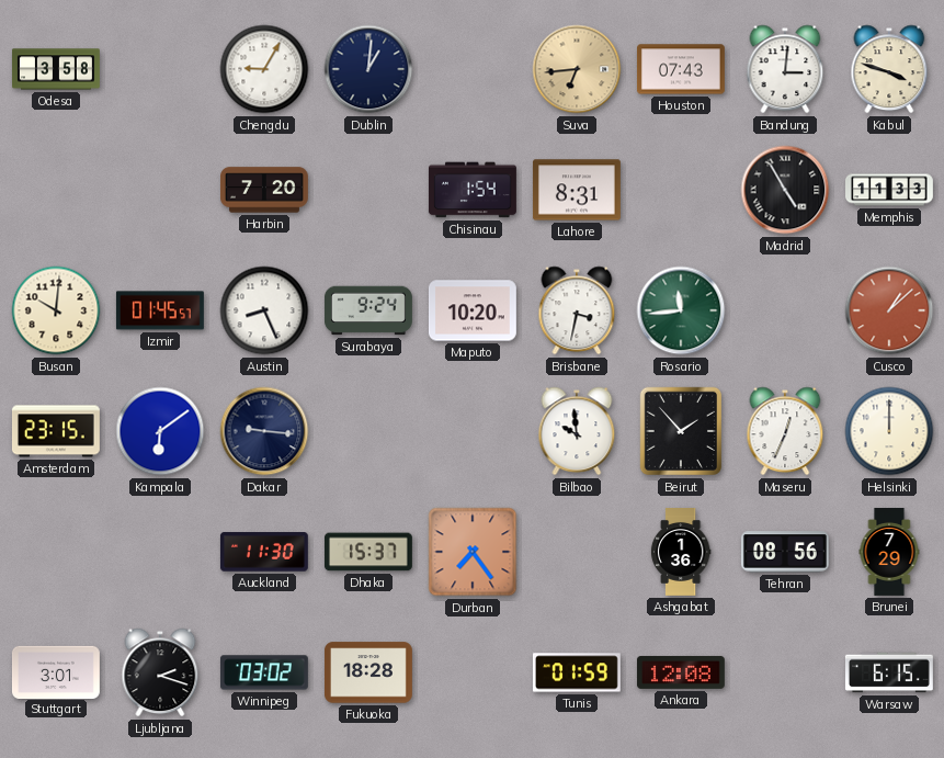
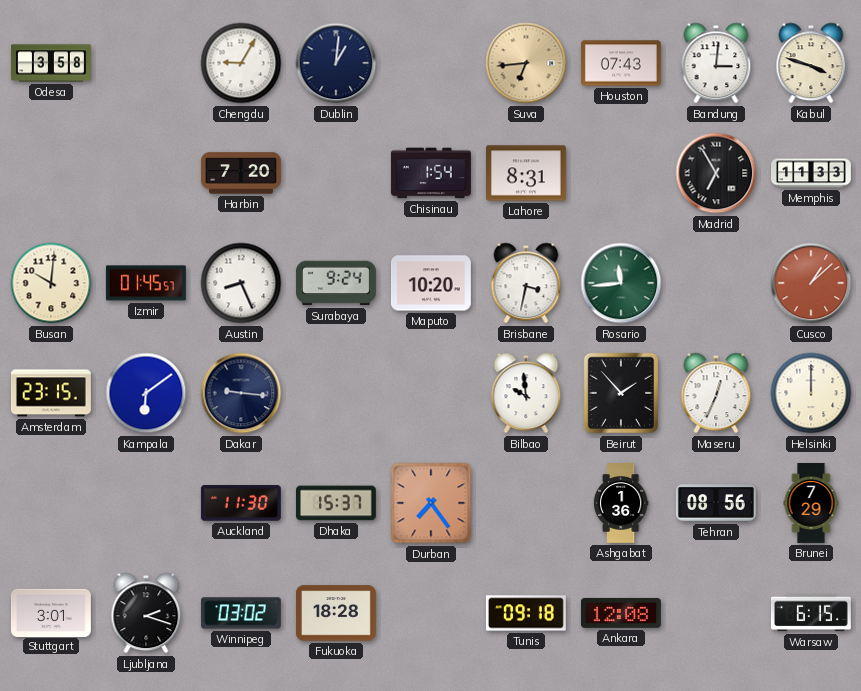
Madrid: 4:55 -> 6:55
Tunis: 01:59 -> 09:18
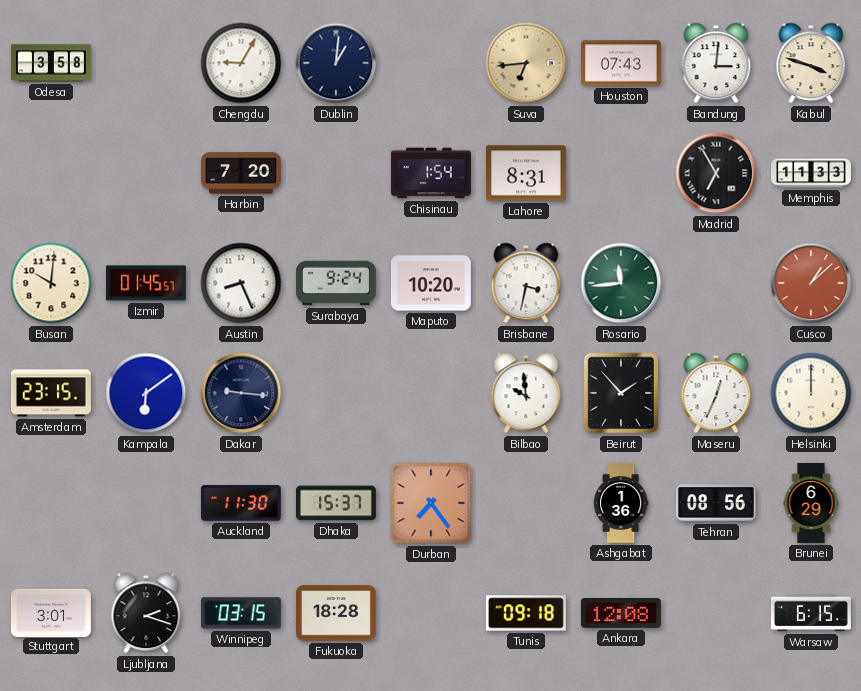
Brunei: 7:29 -> 6:29
Winnipeg: 03:02 -> 03:15
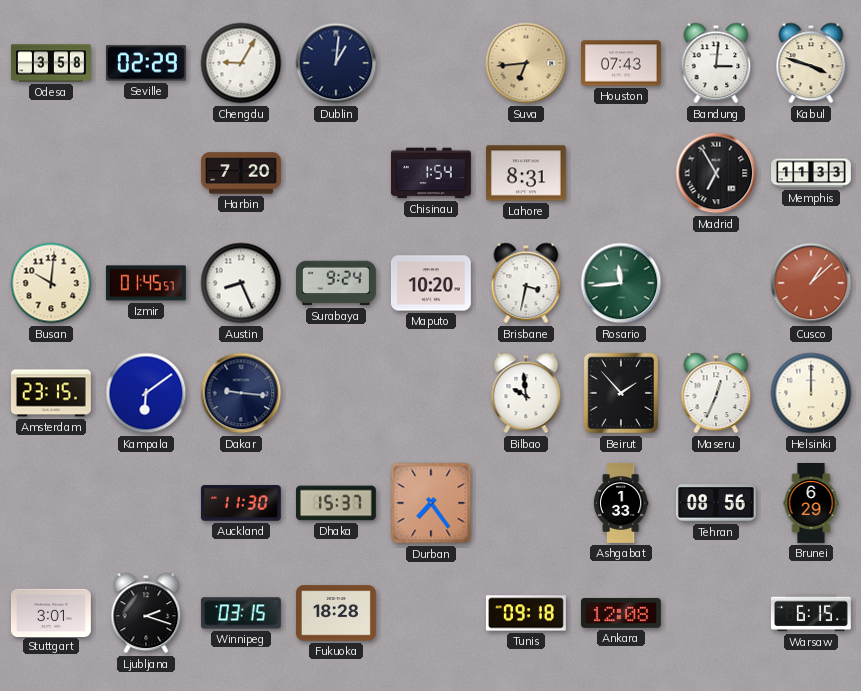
Seville: none -> 02:29
Ashgabat: 1:36 -> 1:33
